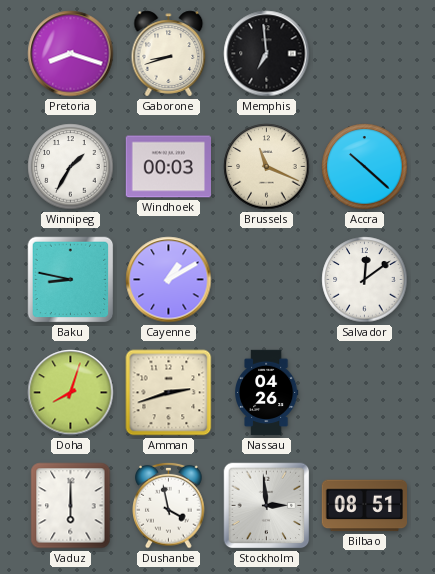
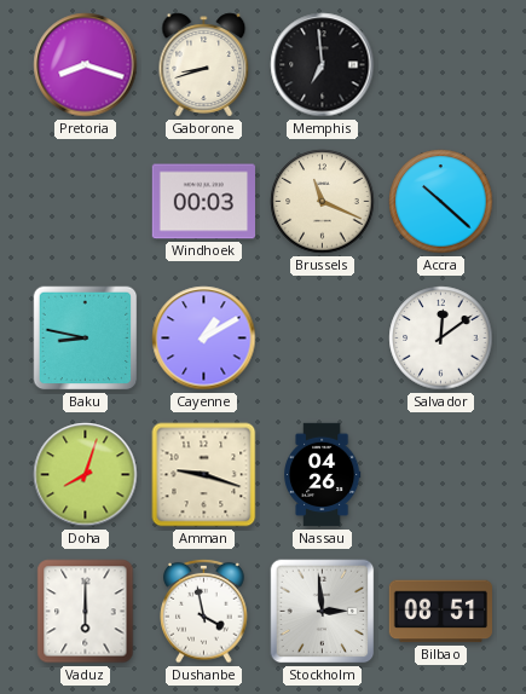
Winnipeg: 1:35 -> none
Amman: 2:42 -> 9:18
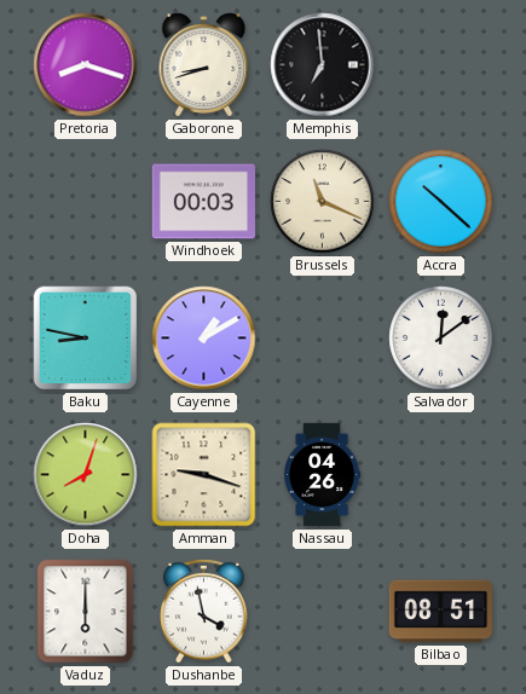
Stockholm: 2:59 -> none
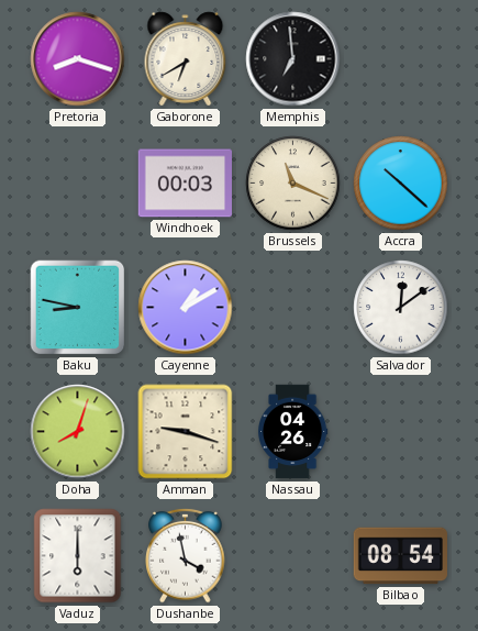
Gaborone: 8:42 -> 6:40
Bilbao: 08:51 -> 08:54
